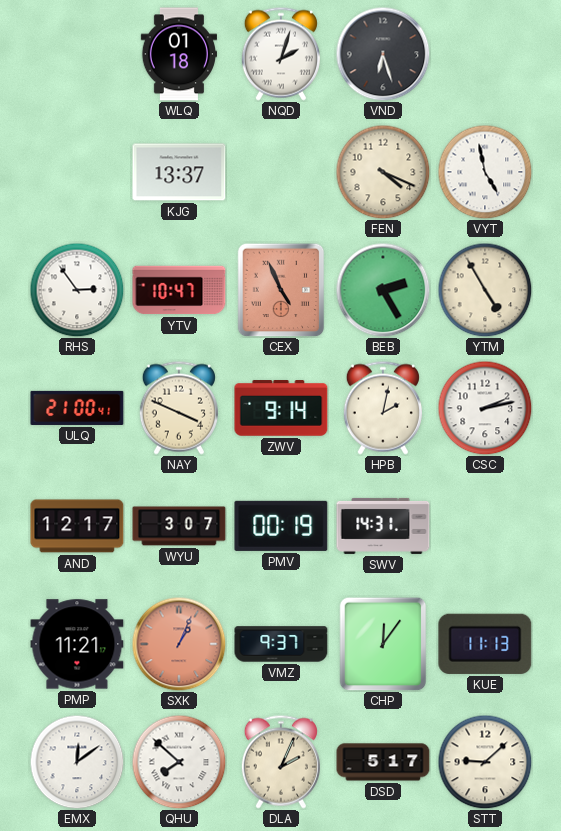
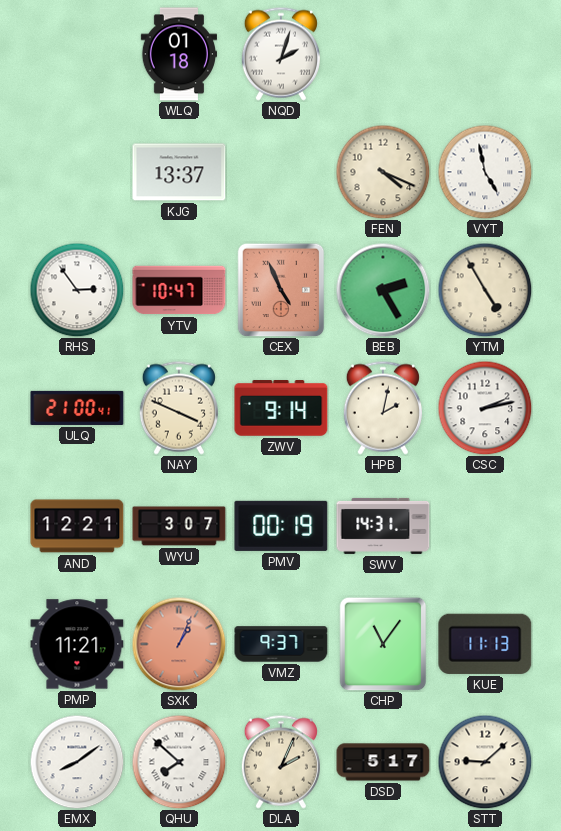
VND: 6:27 -> none
AND: 12:17 -> 12:21
CHP: 12:06 -> 11:06
EMX: 12:09 -> 8:09
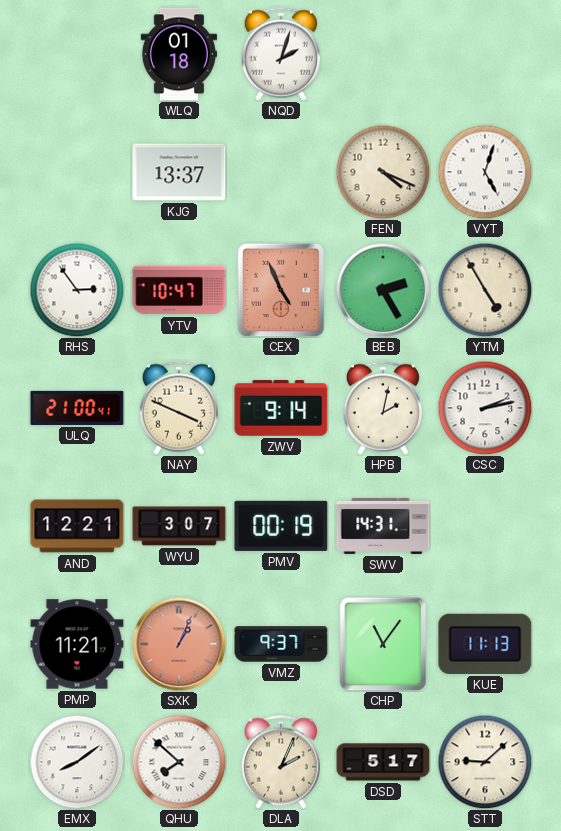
VYT: 4:58 -> 5:03
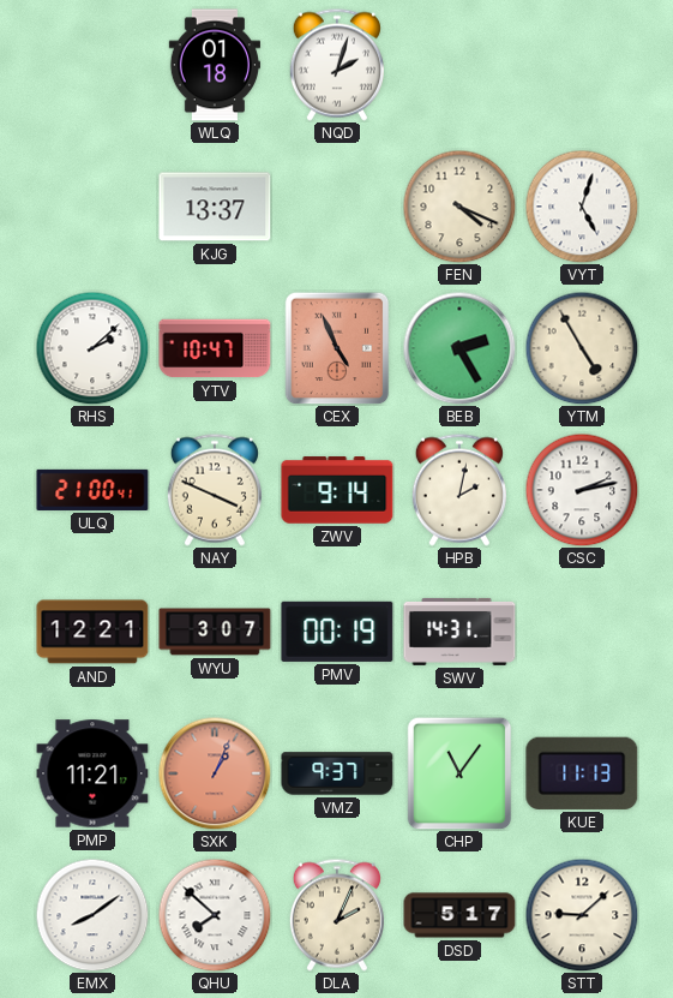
RHS: 2:54 -> 2:08
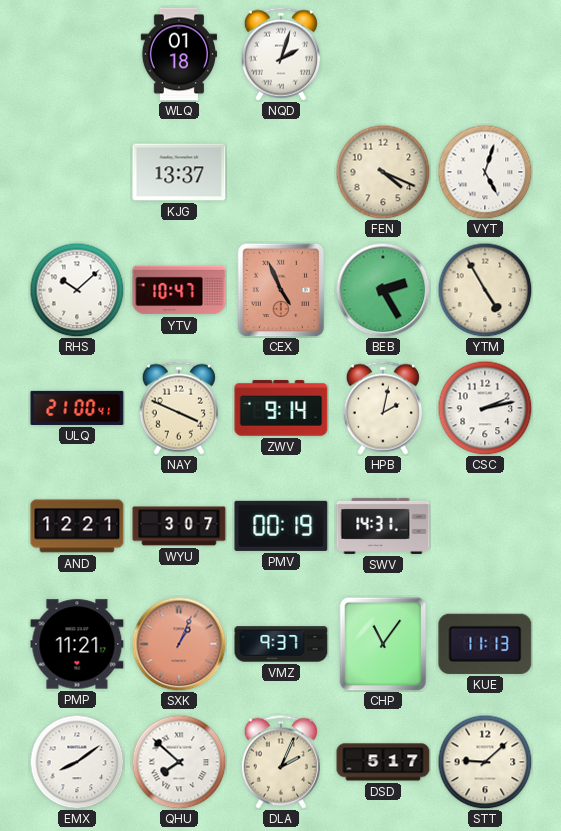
RHS: 2:08 -> 10:08
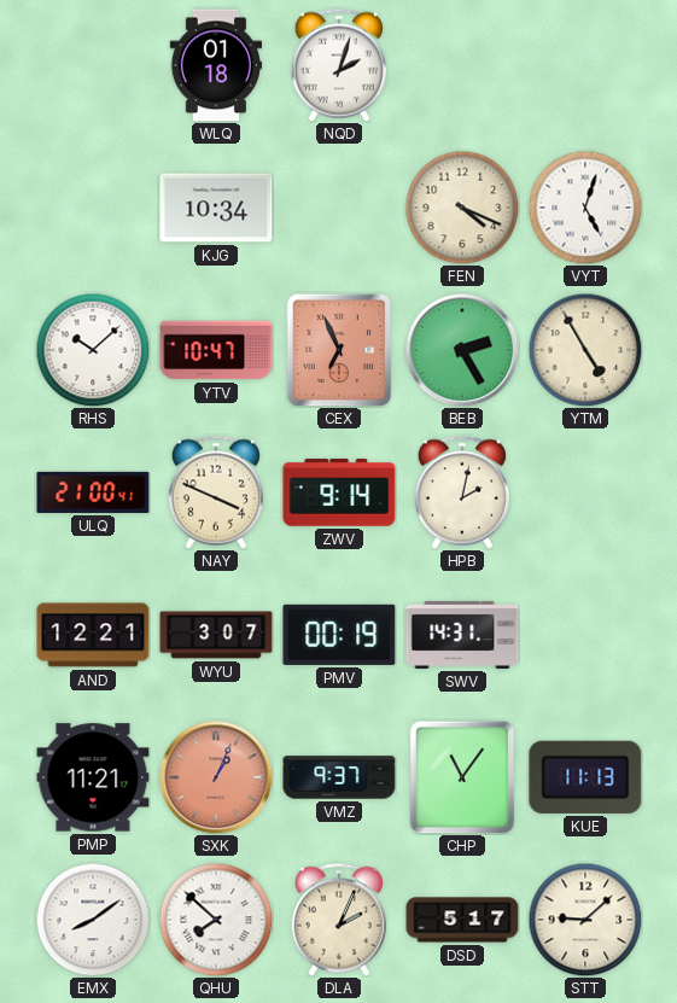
KJG: 13:37 -> 10:34
CEX: 4:56 -> 6:56
CSC: 2:13 -> none
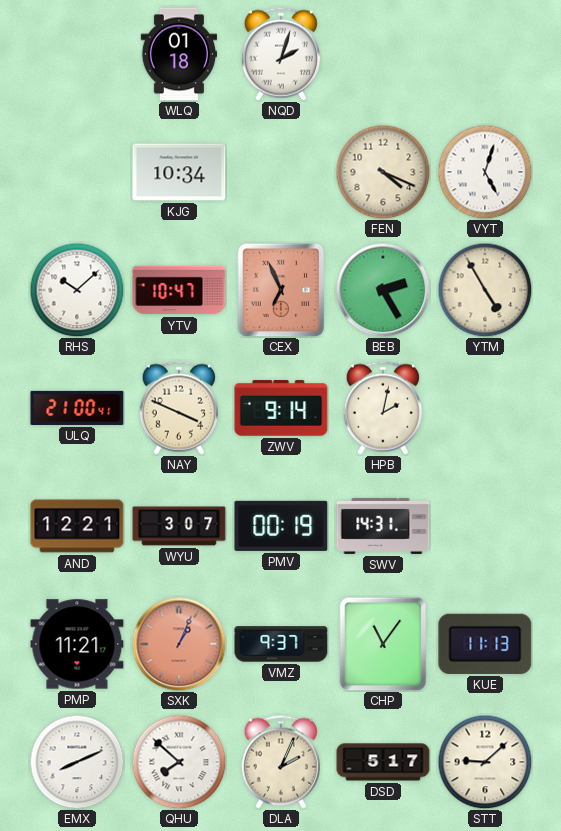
EMX: 8:09 -> 8:11
